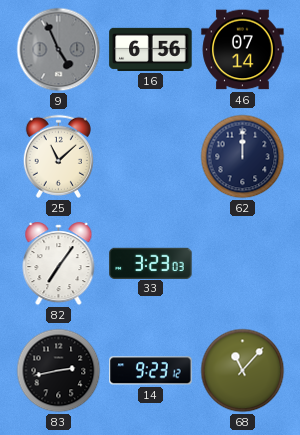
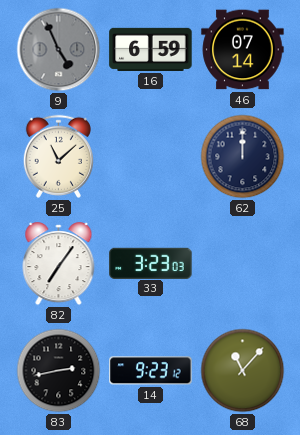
16: 6:56 -> 6:59
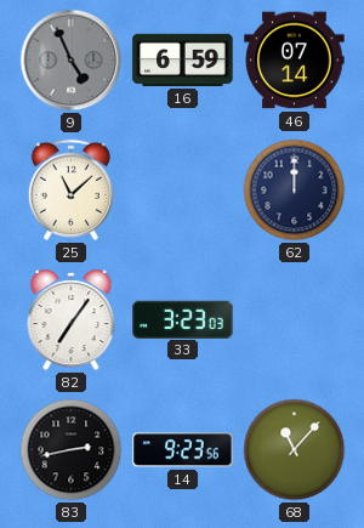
14: 9:23:12 -> 9:23:56
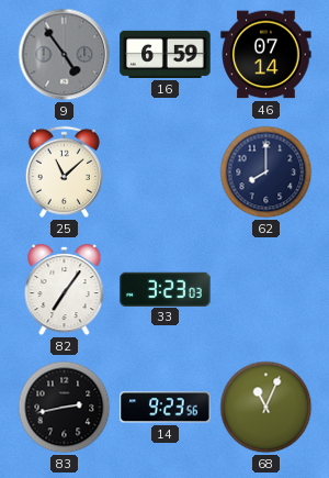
9: 4:56 -> 4:54
62: 12:00 -> 8:00
68: 11:07 -> 11:04
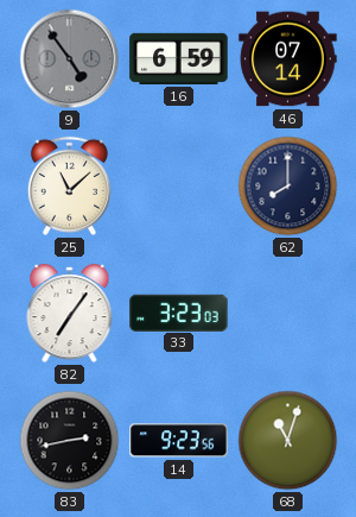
68: 11:04 -> 11:03
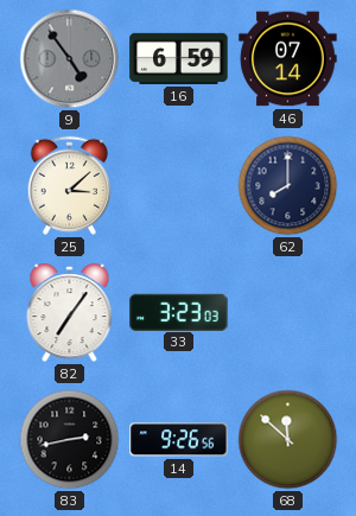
25: 11:08 -> 3:08
14: 9:23 -> 9:26
68: 11:03 -> 11:52
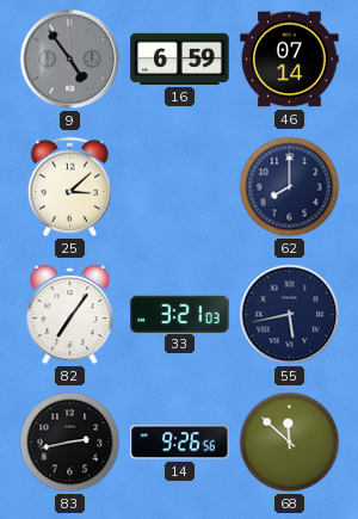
33: 3:23 -> 3:21
55: none -> 5:43
